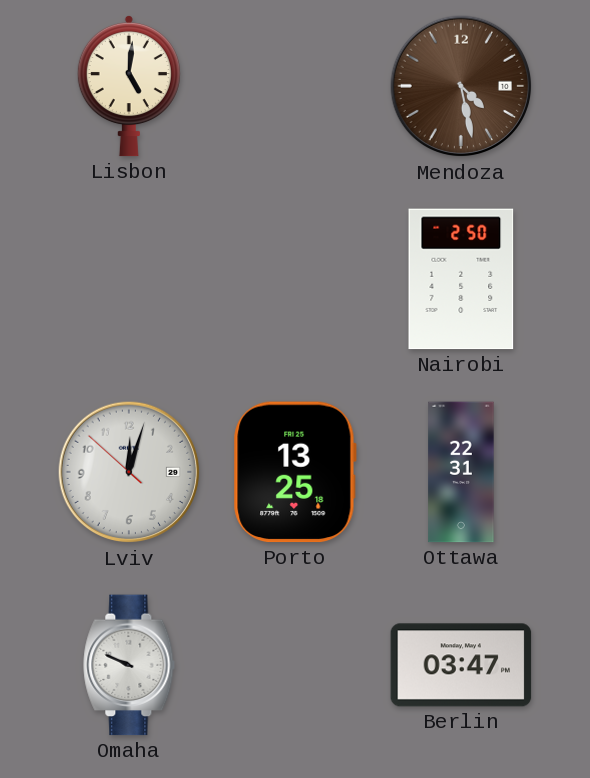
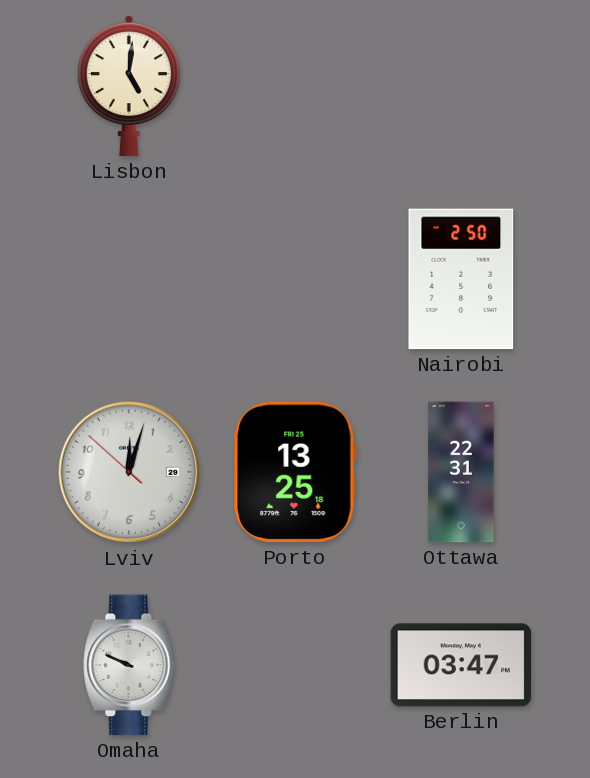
Mendoza: 4:28 -> none
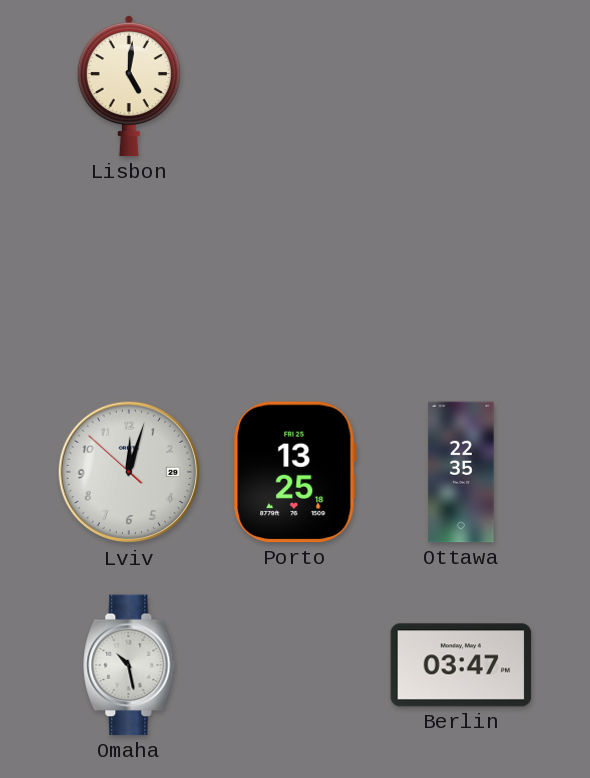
Nairobi: 2:50 -> none
Ottawa: 22:31 -> 22:35
Omaha: 9:49 -> 10:28
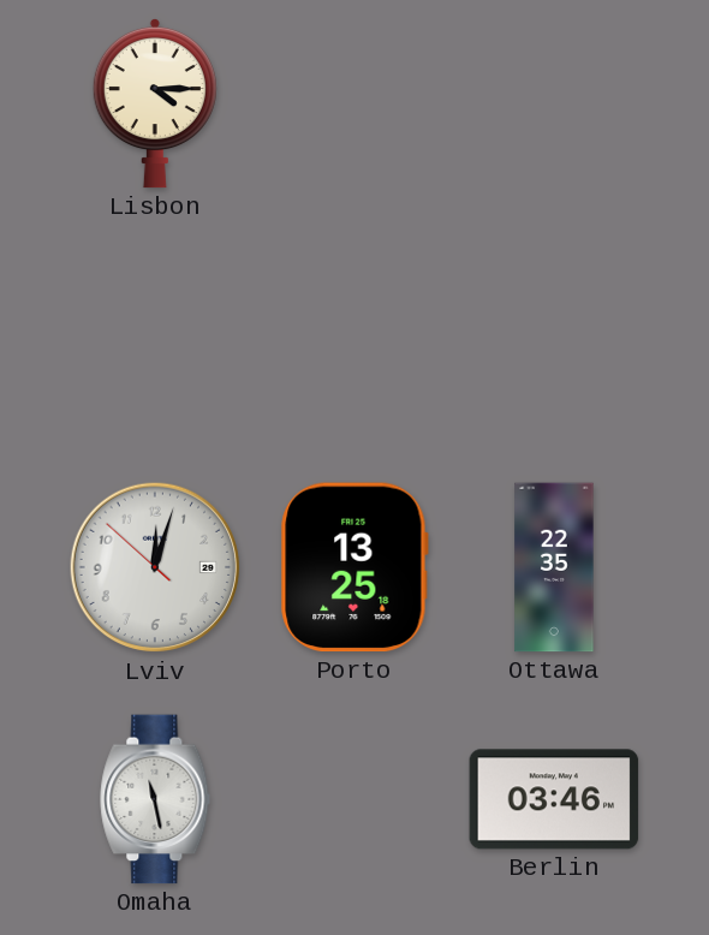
Lisbon: 5:01 -> 4:15
Omaha: 10:28 -> 11:28
Berlin: 03:47 -> 03:46
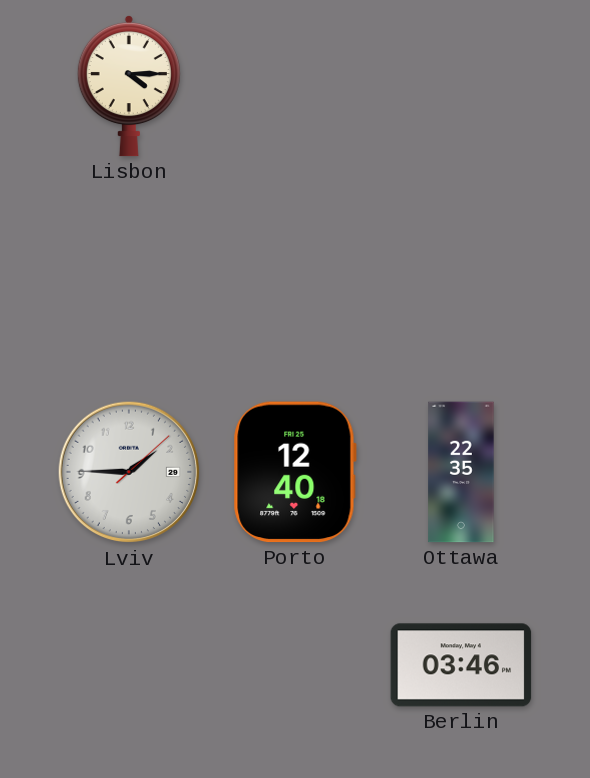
Lviv: 12:02 -> 1:45
Porto: 13:25 -> 12:40
Omaha: 11:28 -> none
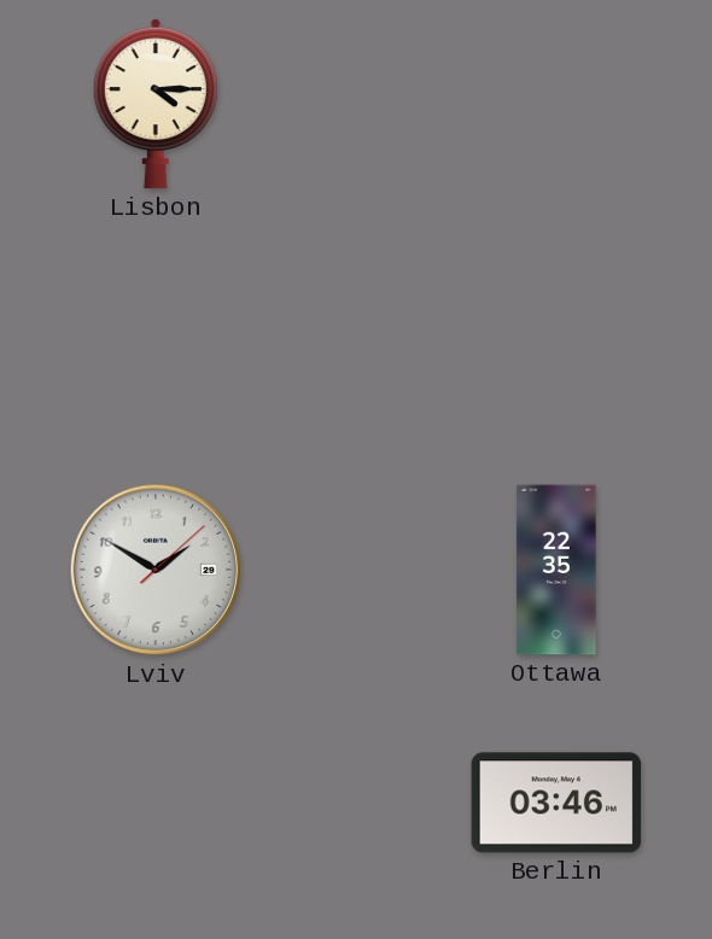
Lviv: 1:45 -> 1:50
Porto: 12:40 -> none
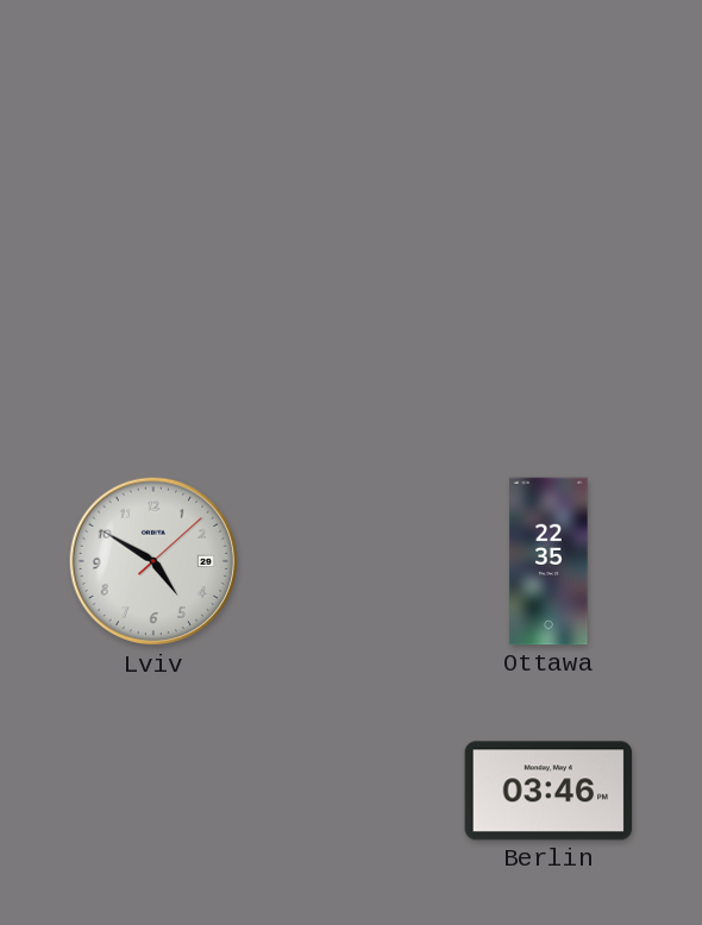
Lisbon: 4:15 -> none
Lviv: 1:50 -> 4:50
